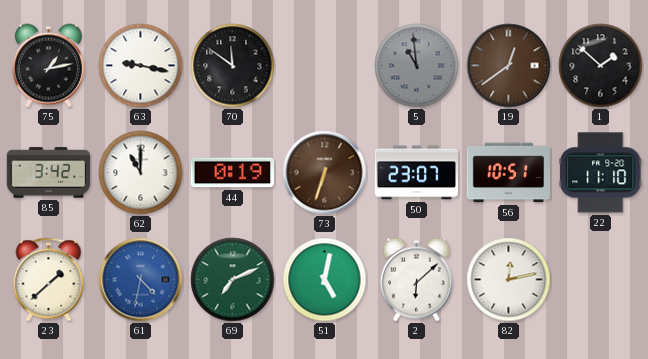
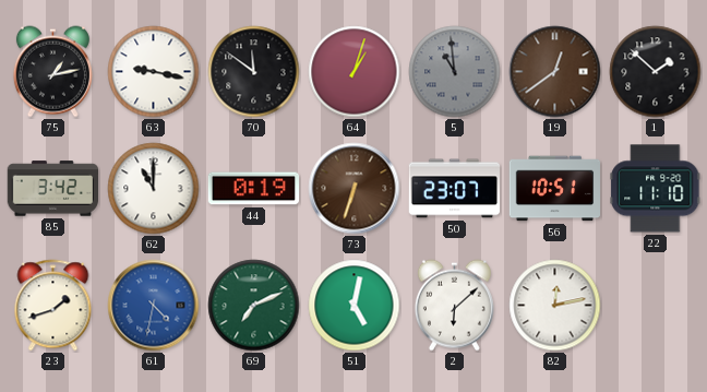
64: none -> 1:03
23: 1:38 -> 1:42
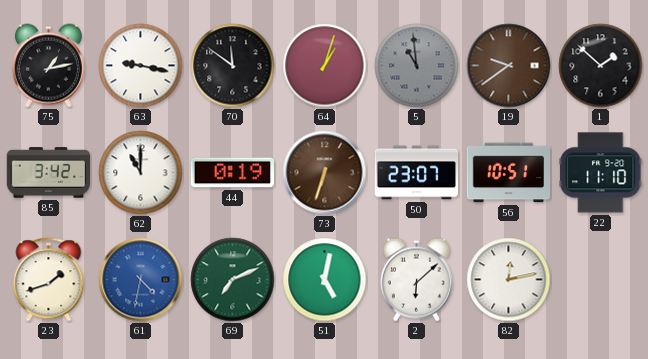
19: 12:39 -> 9:39
